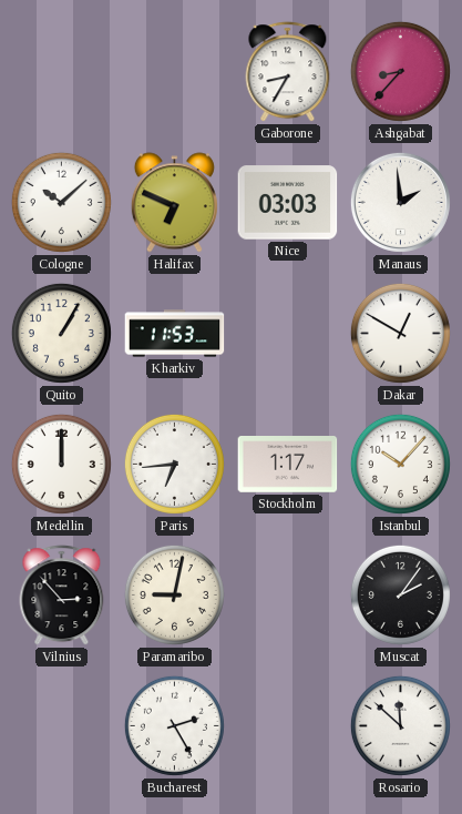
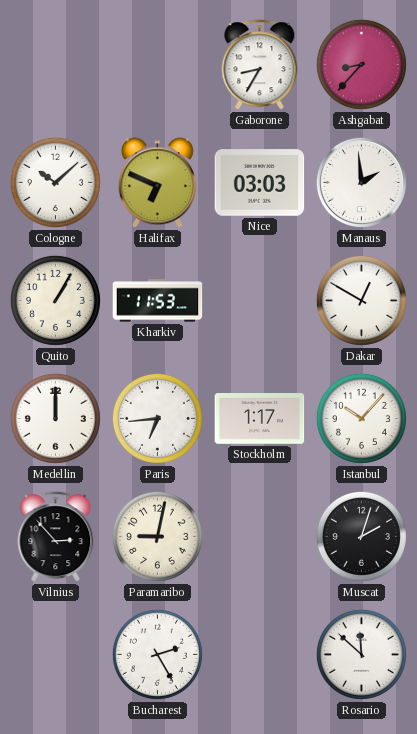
Muscat: 2:06 -> 2:03
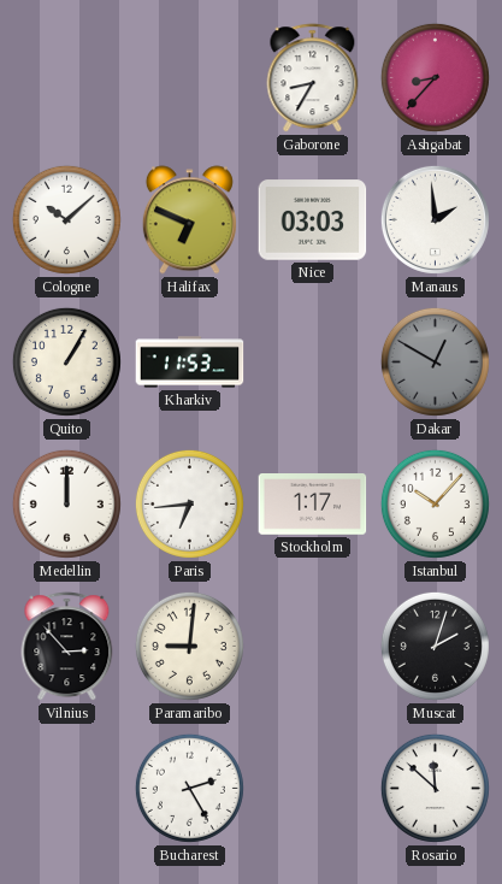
Dakar dial: white -> grey
Paramaribo: 9:02 -> 9:01
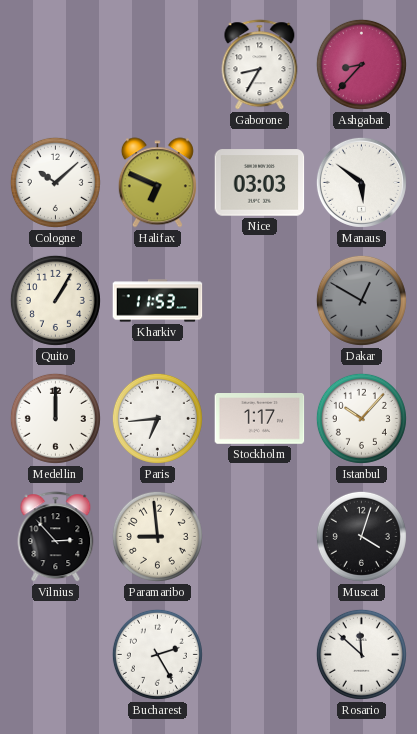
Manaus: 1:59 -> 5:51
Paramaribo: 9:01 -> 8:59
Muscat: 2:03 -> 4:03
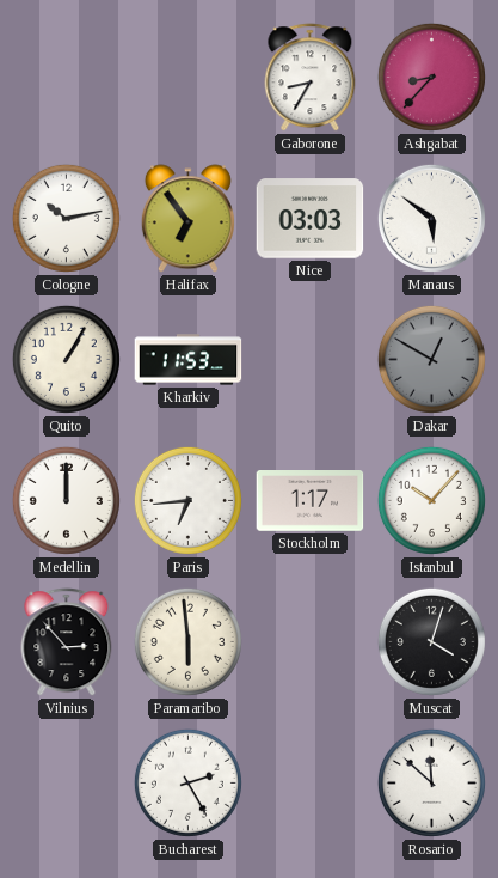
Cologne: 10:08 -> 10:13
Halifax: 6:49 -> 6:54
Paramaribo: 8:59 -> 5:59
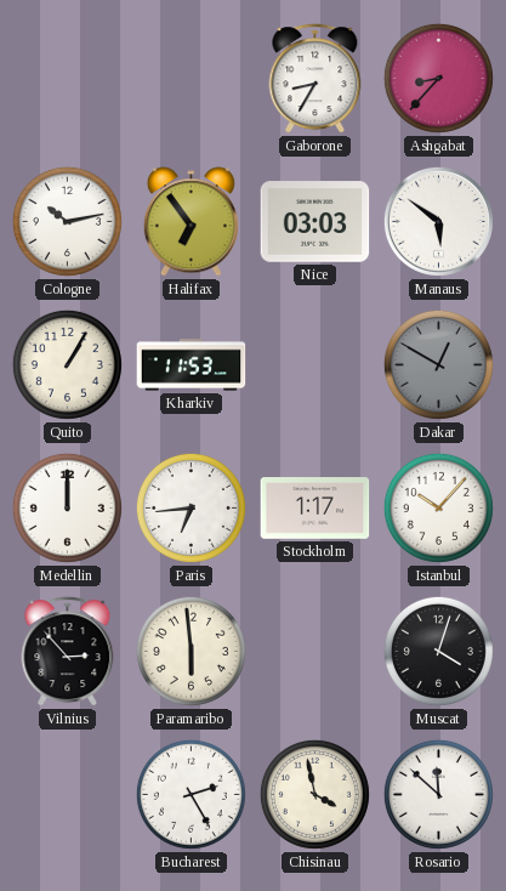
Chisinau: none -> 3:58
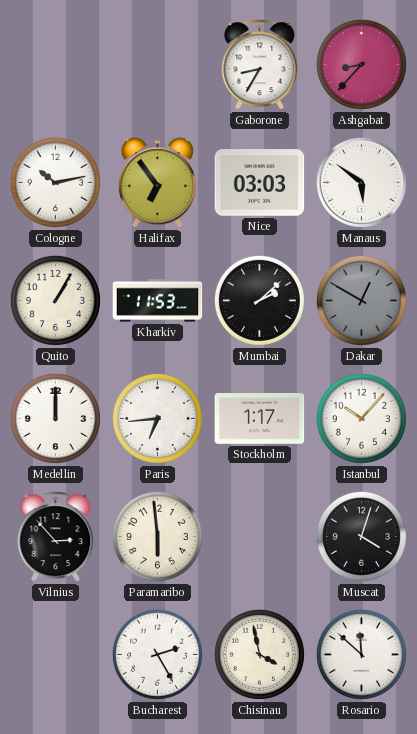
Mumbai: none -> 2:08
